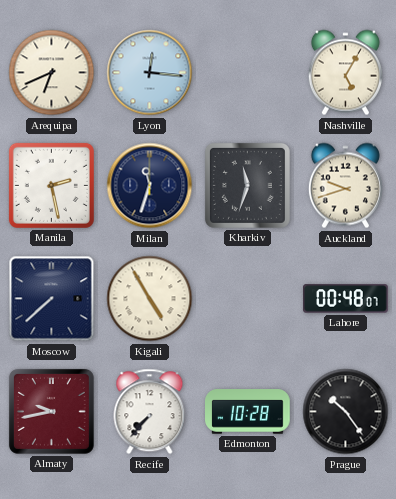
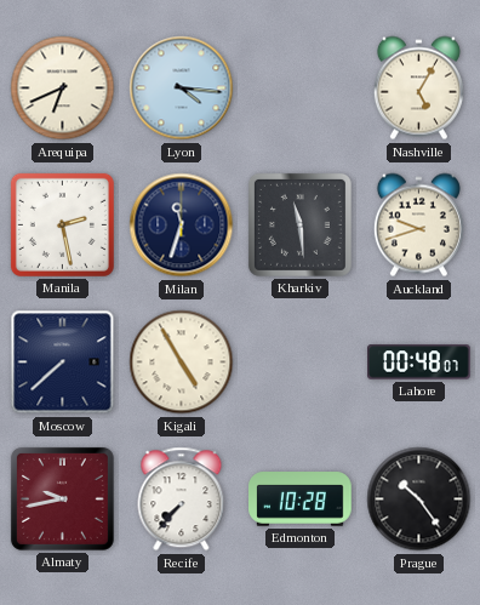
Lyon: 12:16 -> 4:16
Kharkiv: 11:33 -> 11:29
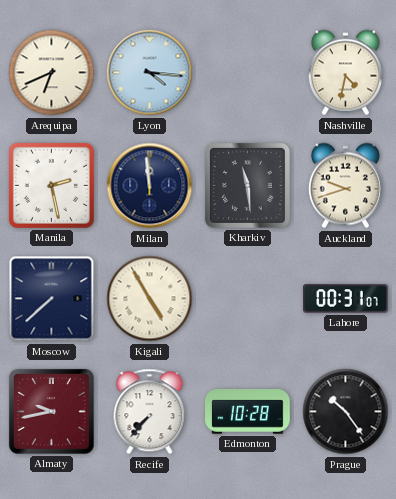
Nashville: 5:05 -> 4:32
Milan: 11:33 -> 11:59
Lahore: 00:48 -> 00:31
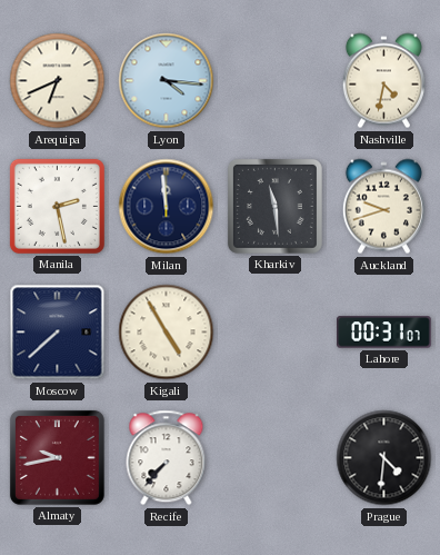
Edmonton: 10:28 -> none
Prague: 10:24 -> 4:31
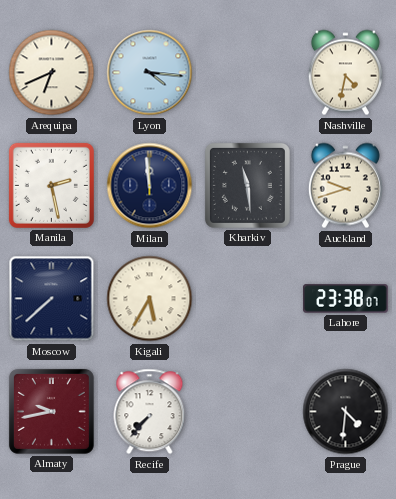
Kigali: 4:55 -> 5:35
Lahore: 00:31 -> 23:38
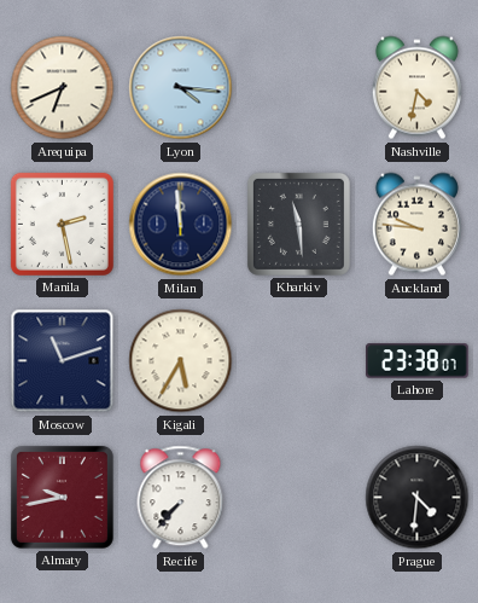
Auckland: 9:42 -> 9:46
Moscow: 7:38 -> 11:12
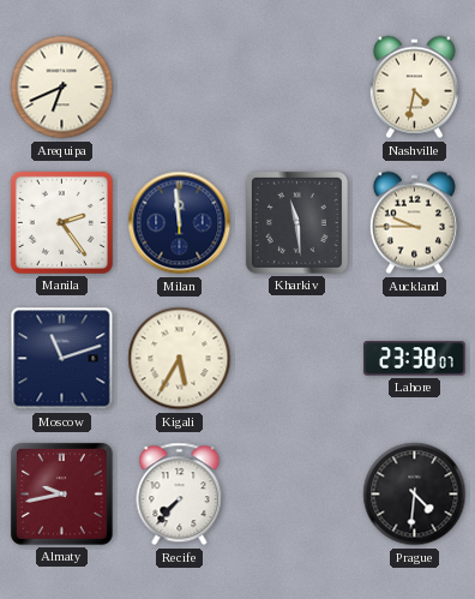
Lyon: 4:16 -> none
Manila: 2:28 -> 2:24
Auckland: 9:46 -> 9:45
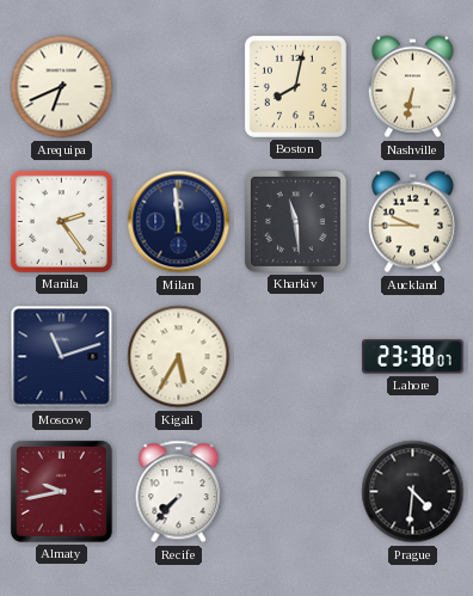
Boston: none -> 8:02
Nashville: 4:32 -> 6:32
